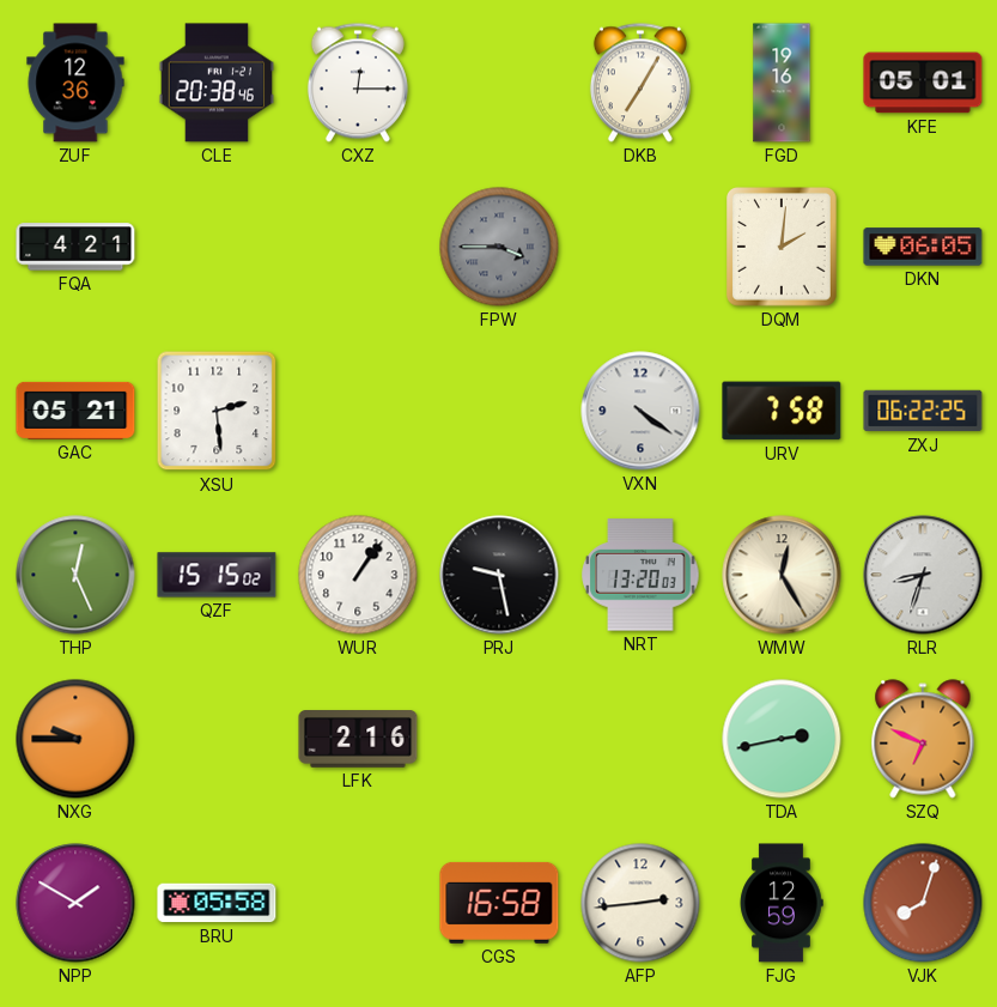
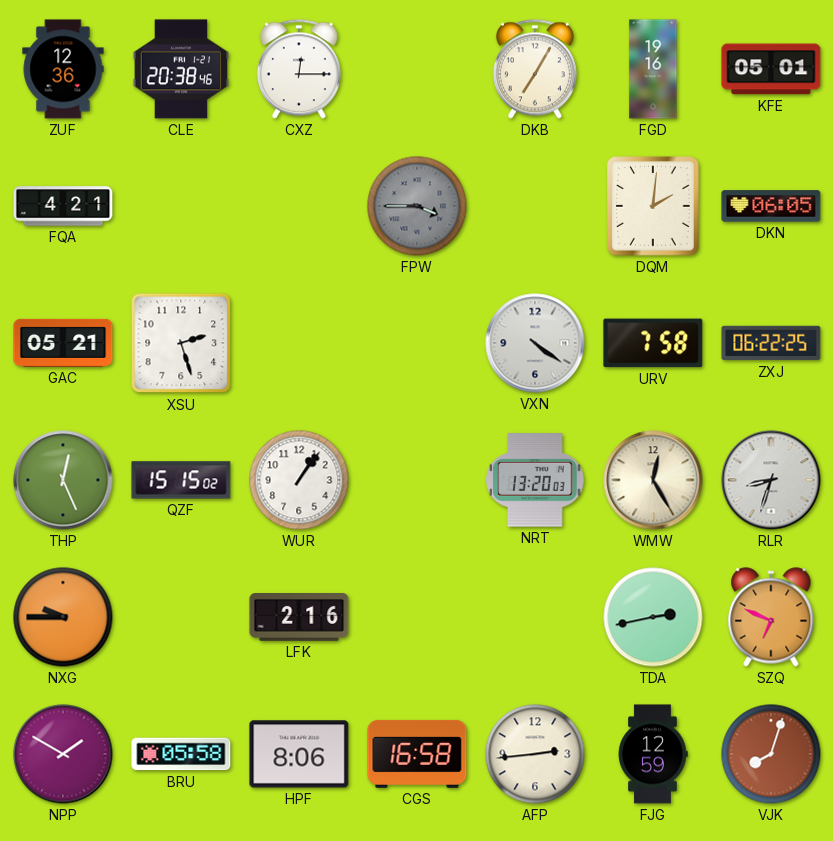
XSU: 2:29 -> 2:27
PRJ: 9:28 -> none
HPF: none -> 8:06
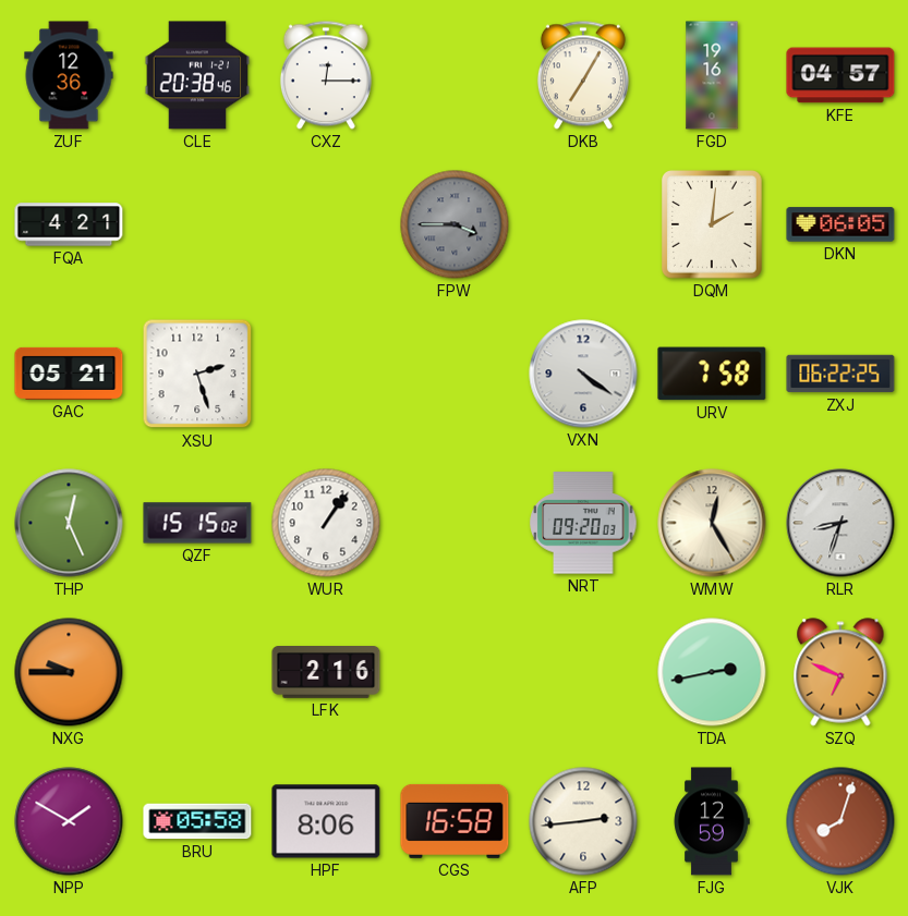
KFE: 05:01 -> 04:57
NRT: 13:20 -> 09:20
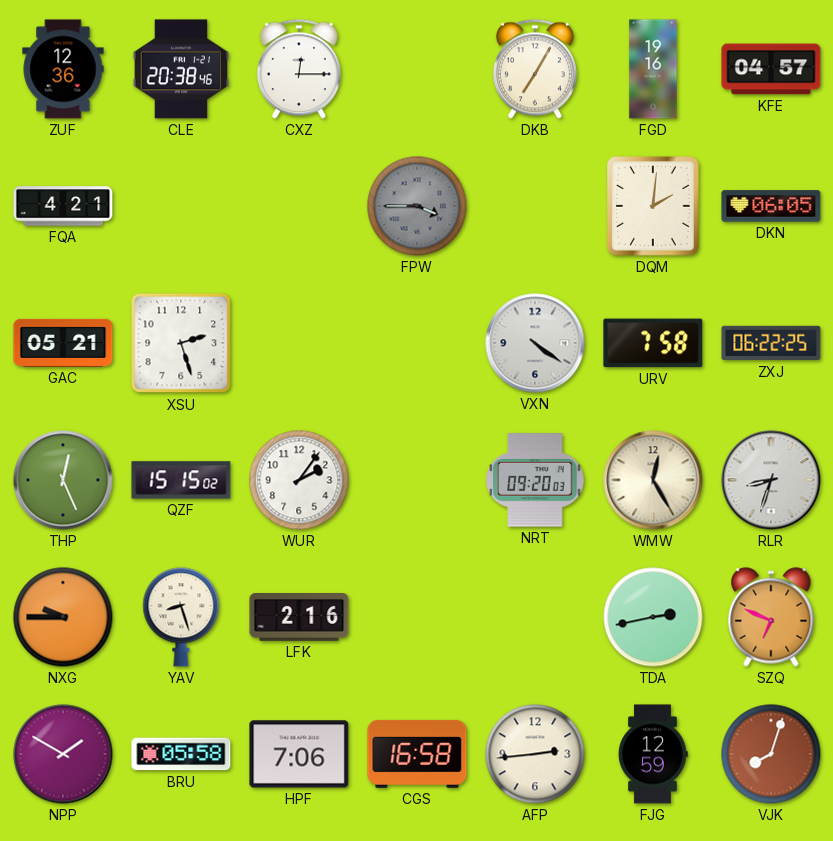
WUR: 1:06 -> 2:06
YAV: none -> 8:27
HPF: 8:06 -> 7:06
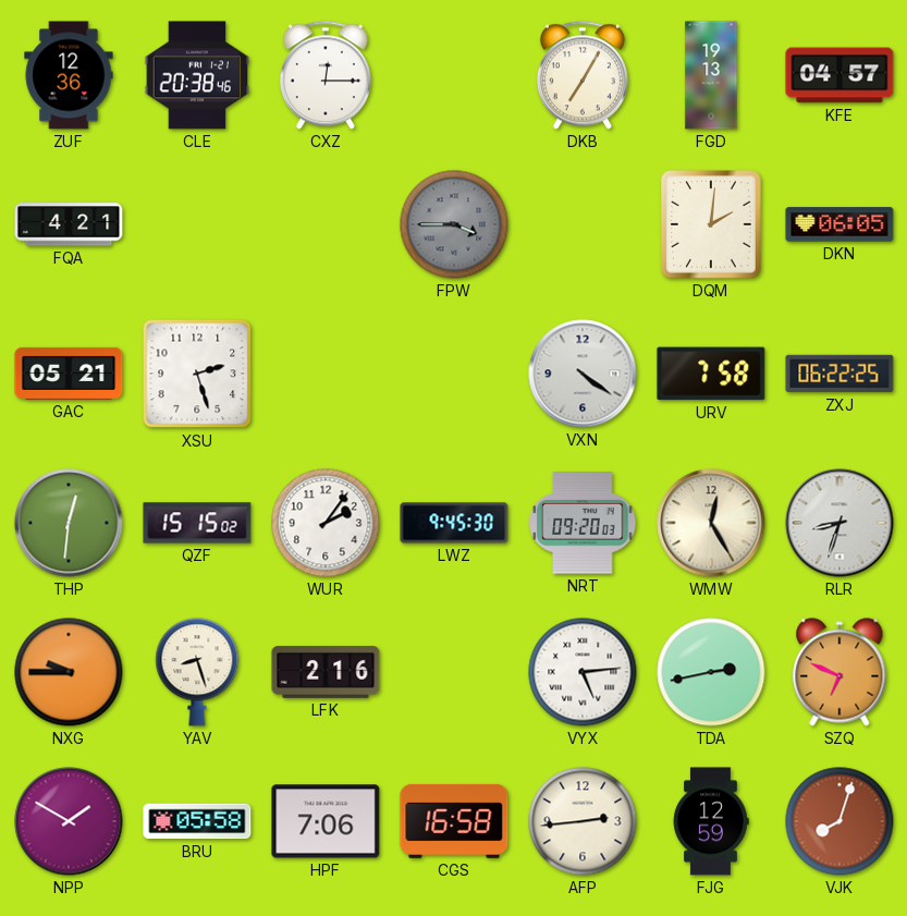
FGD: 19:16 -> 19:13
THP: 12:26 -> 12:31
LWZ: none -> 9:45
VYX: none -> 5:14
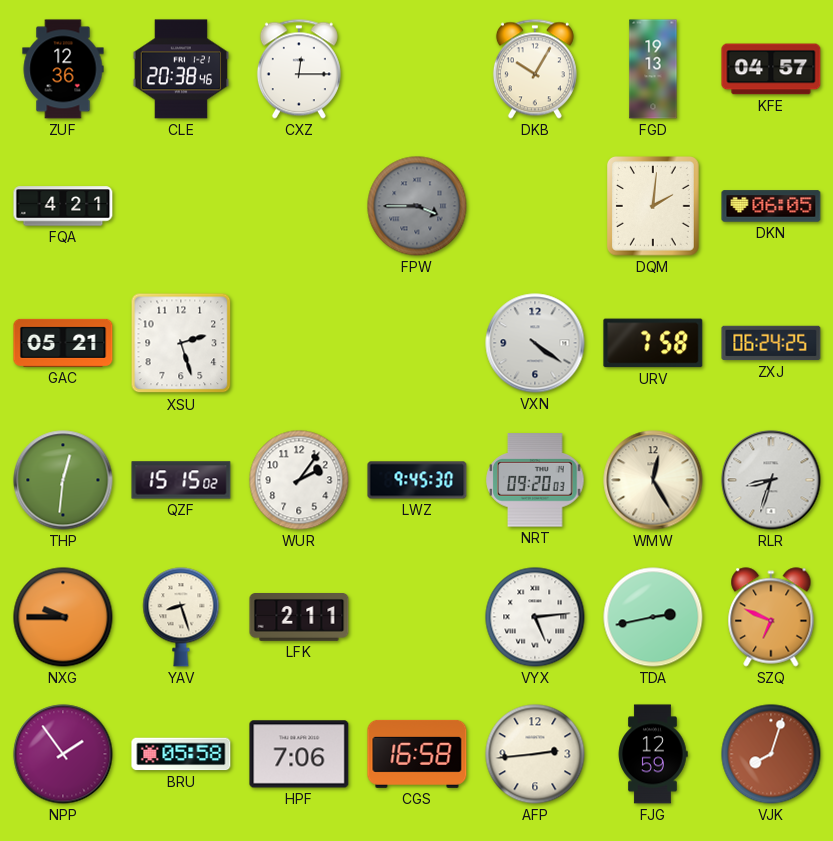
DKB: 7:05 -> 10:05
ZXJ: 06:22 -> 06:24
LFK: 2:16 -> 2:11
NPP: 1:50 -> 1:54
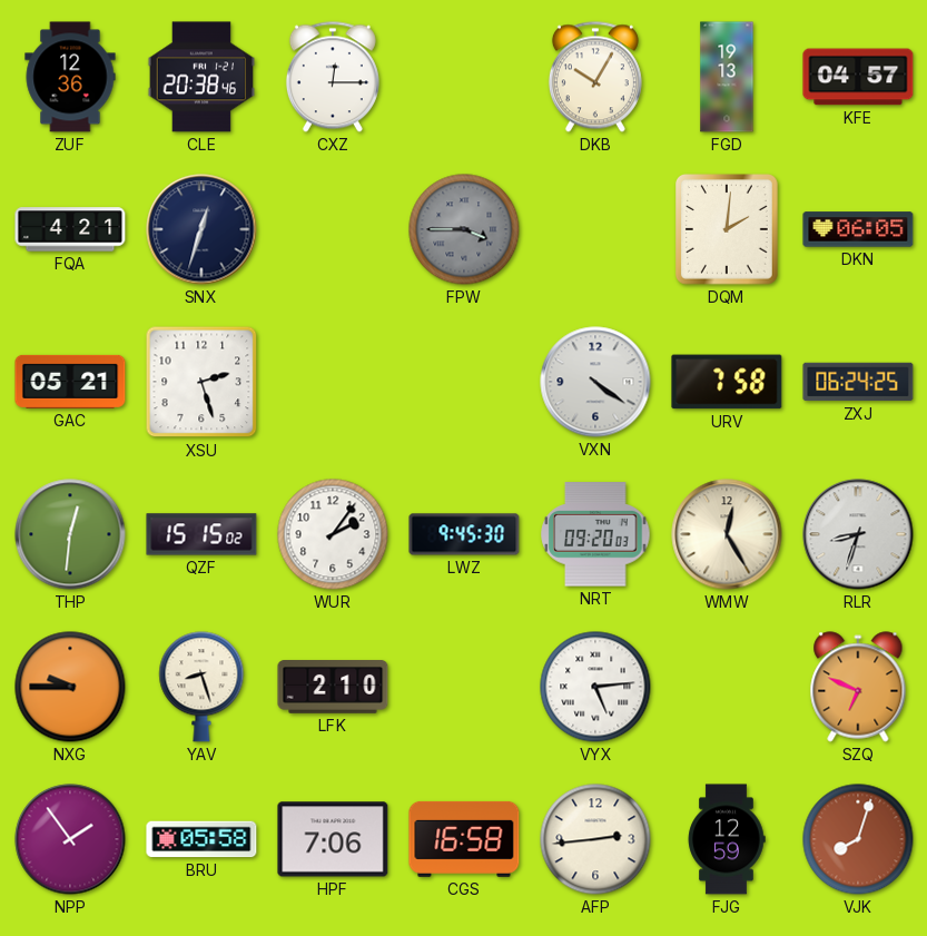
SNX: none -> 12:33
LFK: 2:11 -> 2:10
TDA: 2:43 -> none
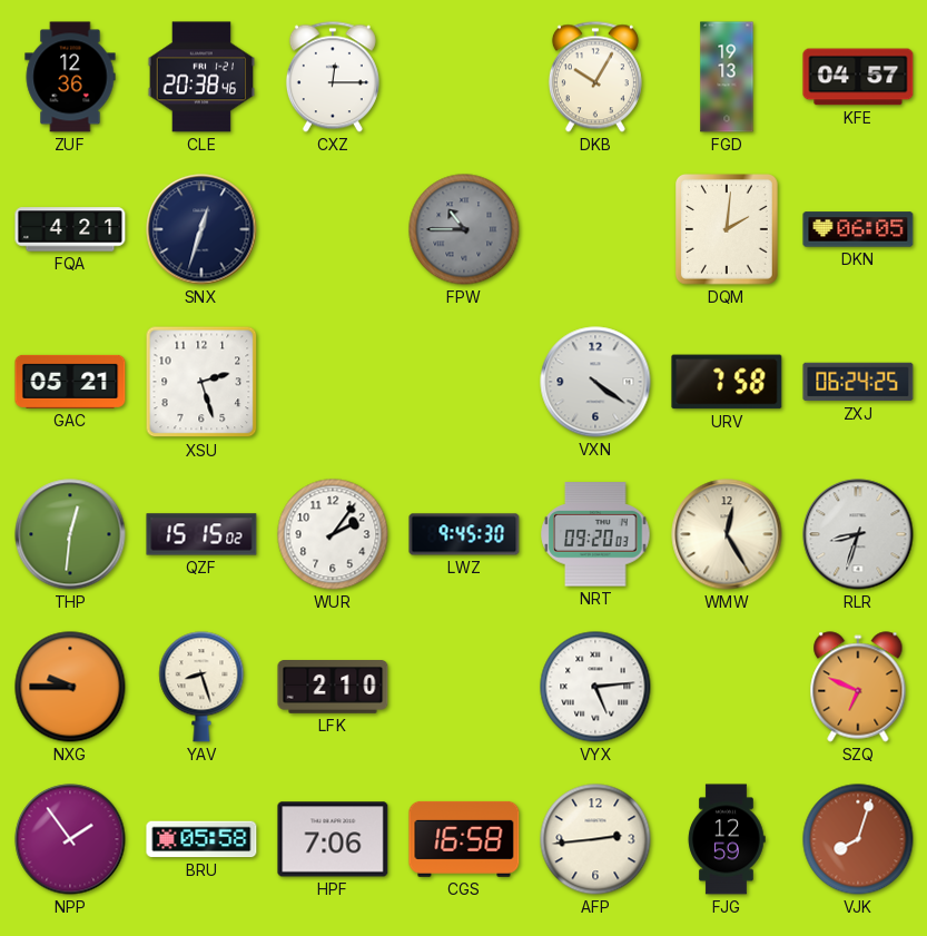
FPW: 3:45 -> 10:45
